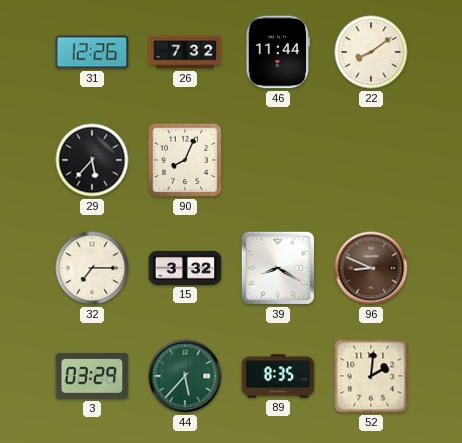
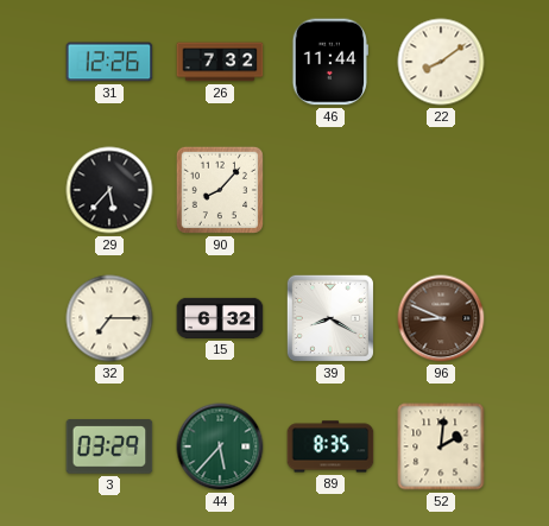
90: 8:04 -> 8:07
15: 3:32 -> 6:32
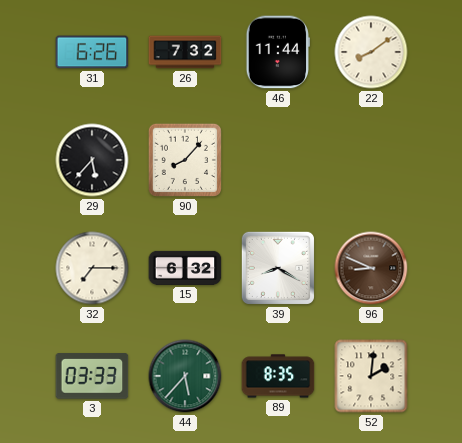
31: 12:26 -> 6:26
3: 03:29 -> 03:33
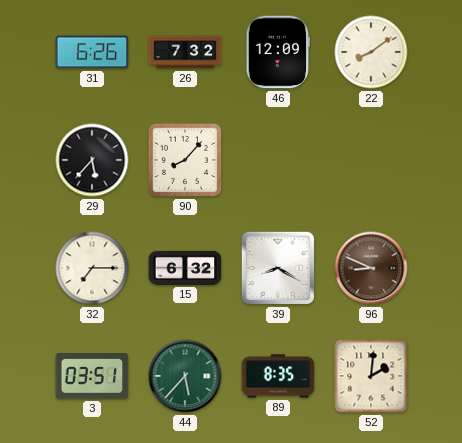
46: 11:44 -> 12:09
3: 03:33 -> 03:51
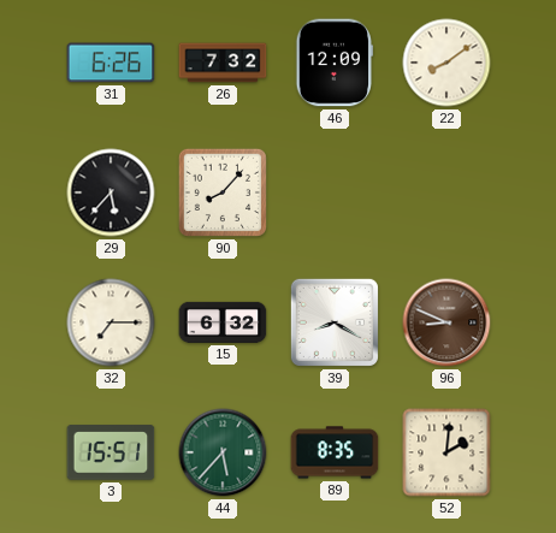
3: 03:51 -> 15:51
